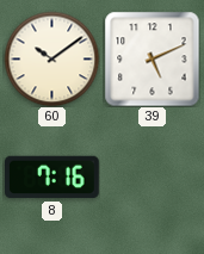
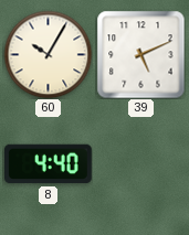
60: 10:09 -> 10:05
8: 7:16 -> 4:40
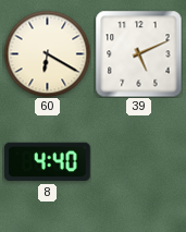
60: 10:05 -> 6:20
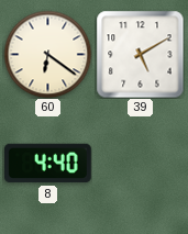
60: 6:20 -> 6:21
39: 5:11 -> 5:10
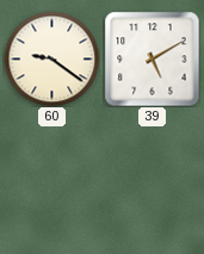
60: 6:21 -> 9:21
8: 4:40 -> none
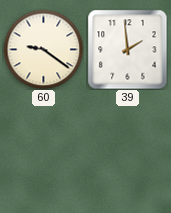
39: 5:10 -> 1:59
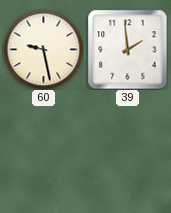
60: 9:21 -> 9:28
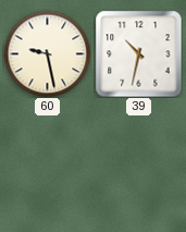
39: 1:59 -> 10:32
